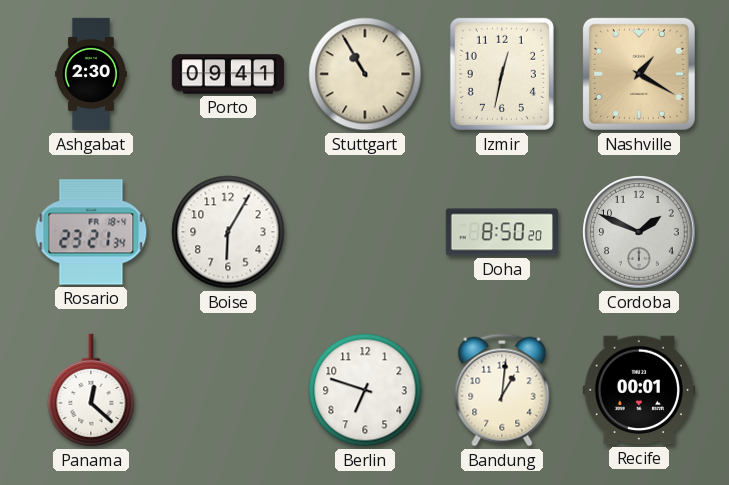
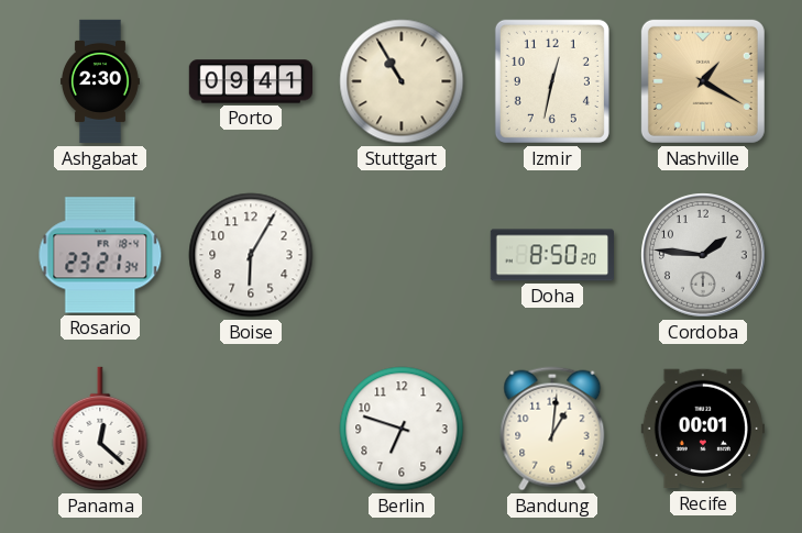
Cordoba: 1:49 -> 1:46
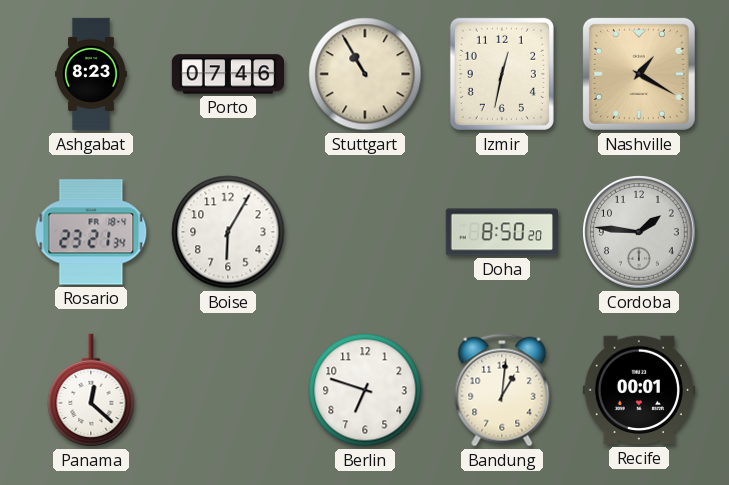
Ashgabat: 2:30 -> 8:23
Porto: 09:41 -> 07:46
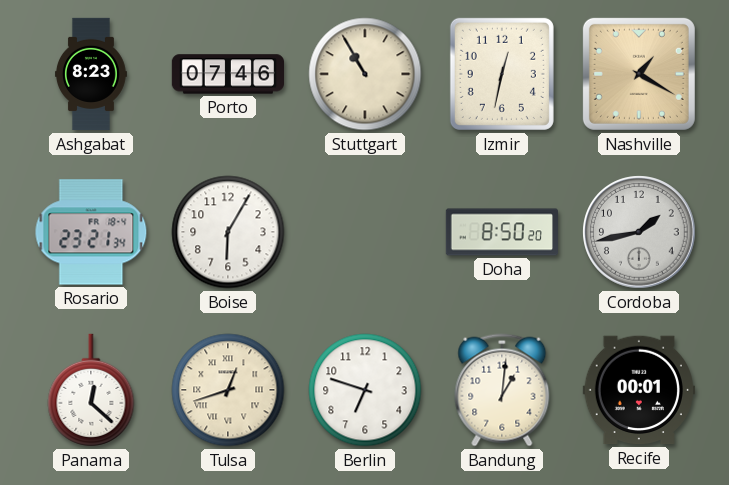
Cordoba: 1:46 -> 1:43
Tulsa: none -> 12:42
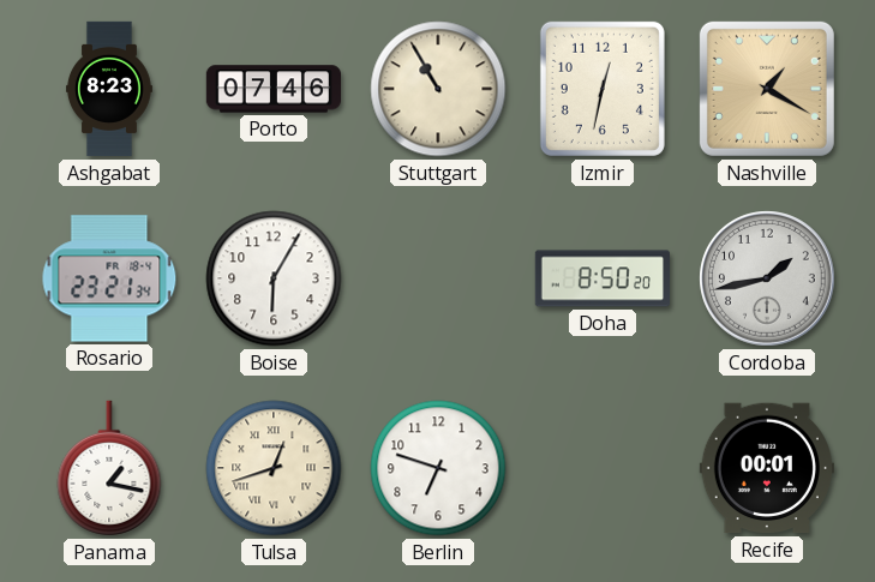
Panama: 12:22 -> 1:17
Bandung: 1:01 -> none
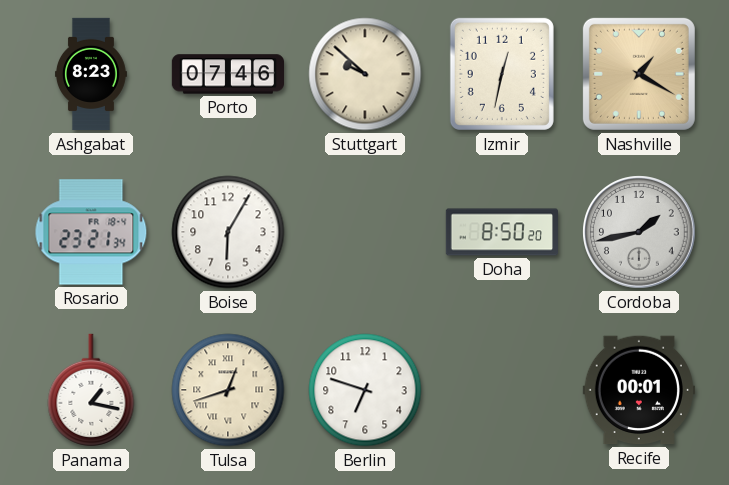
Stuttgart: 10:55 -> 9:52
